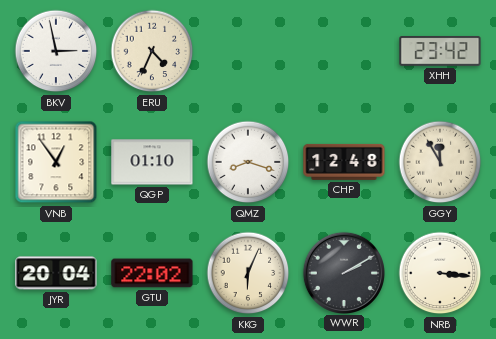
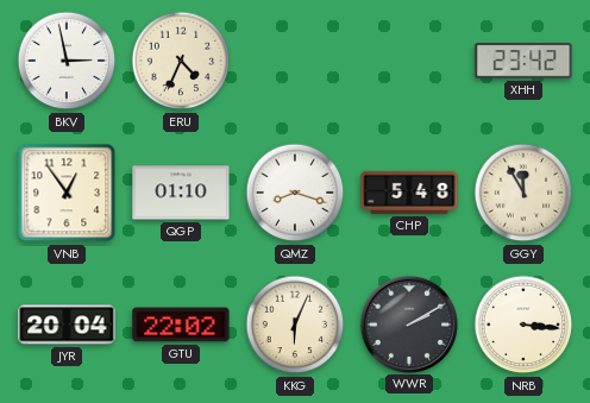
CHP: 12:48 -> 5:48
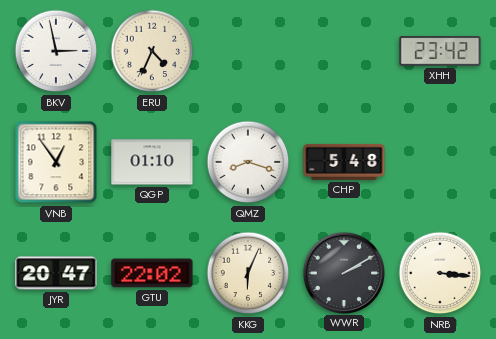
GGY: 11:55 -> none
JYR: 20:04 -> 20:47
